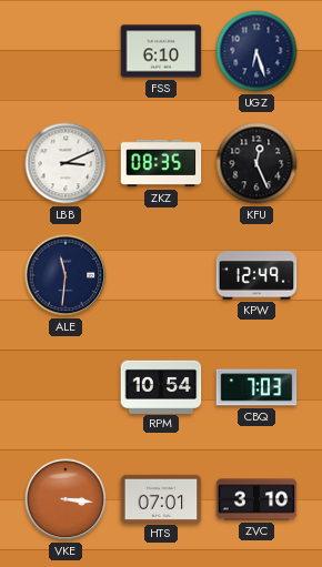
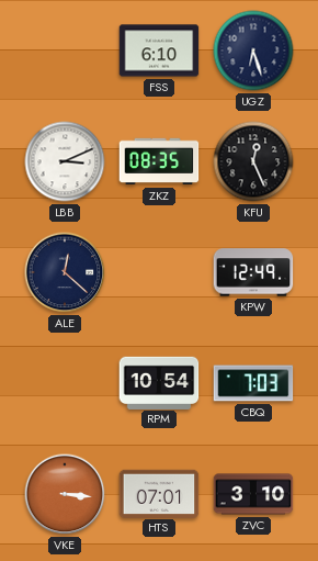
ALE: 11:31 -> 12:22
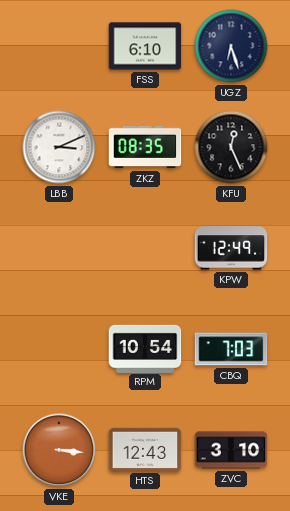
ALE: 12:22 -> none
HTS: 07:01 -> 12:43
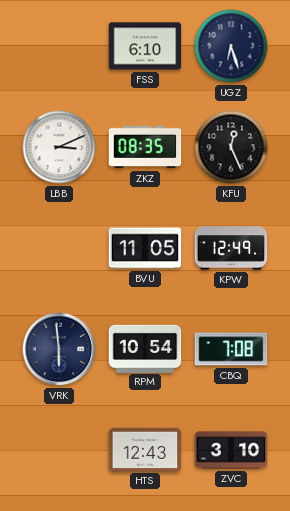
BVU: none -> 11:05
VRK: none -> 5:59
CBQ: 7:03 -> 7:08
VKE: 3:16 -> none
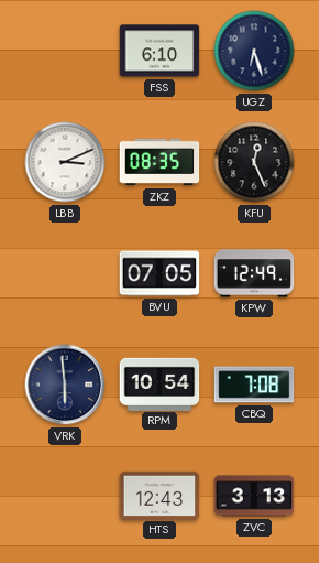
BVU: 11:05 -> 07:05
ZVC: 3:10 -> 3:13
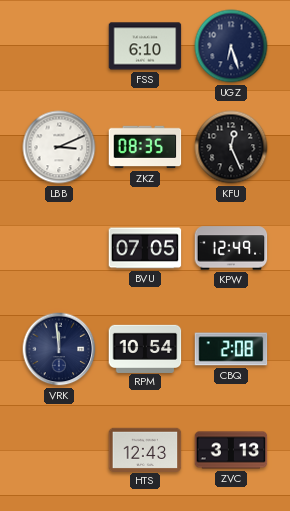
VRK: 5:59 -> 11:59
CBQ: 7:08 -> 2:08
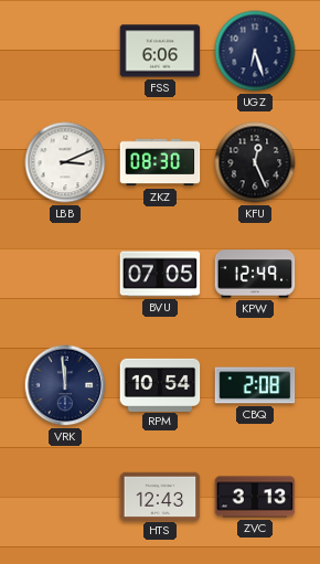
FSS: 6:10 -> 6:06
ZKZ: 08:35 -> 08:30
